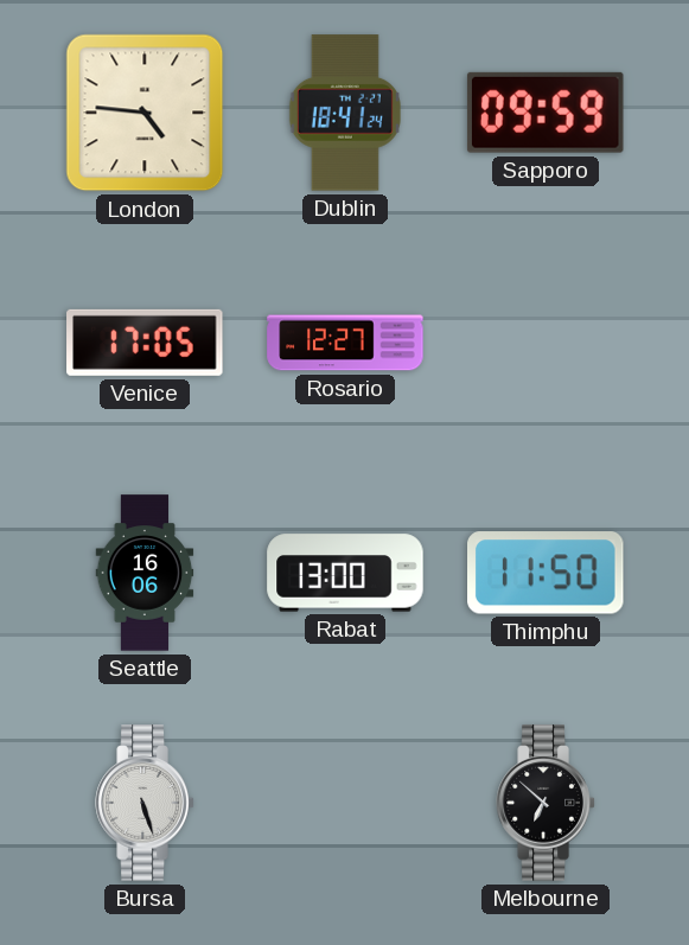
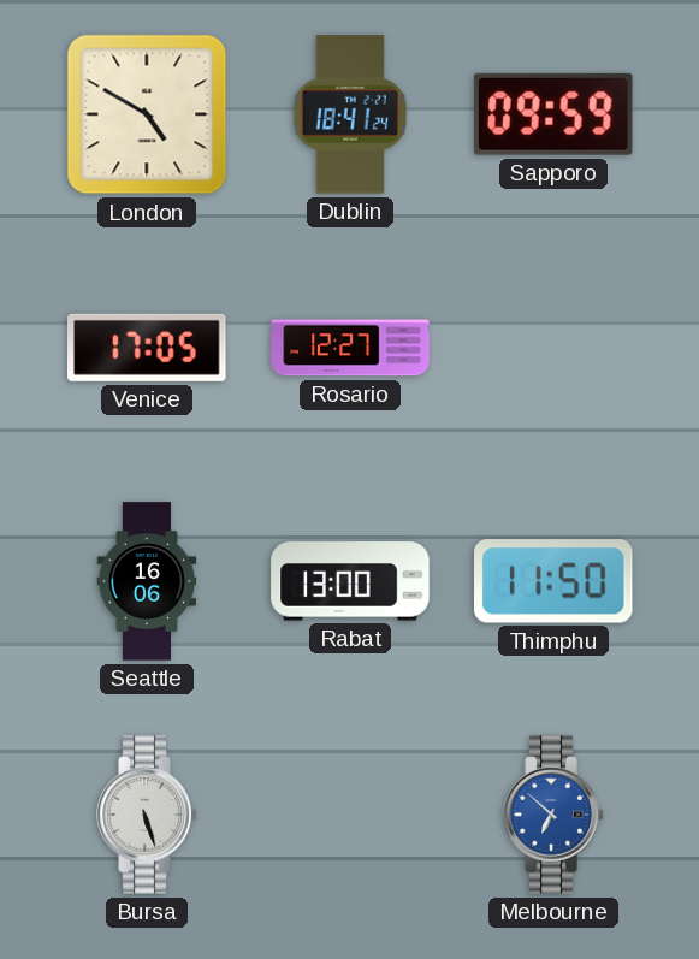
London: 4:46 -> 4:50
Melbourne dial: black -> blue
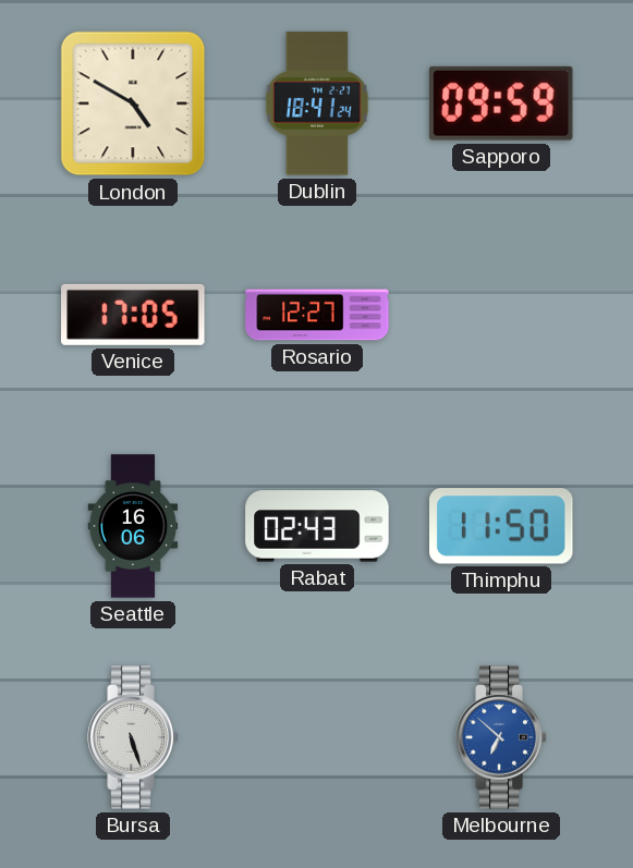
Rabat: 13:00 -> 02:43
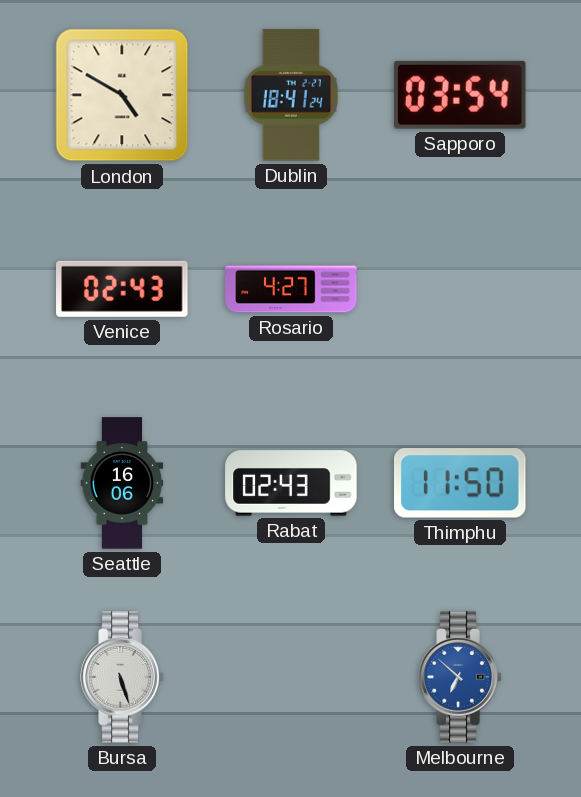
Sapporo: 09:59 -> 03:54
Venice: 17:05 -> 02:43
Rosario: 12:27 -> 4:27
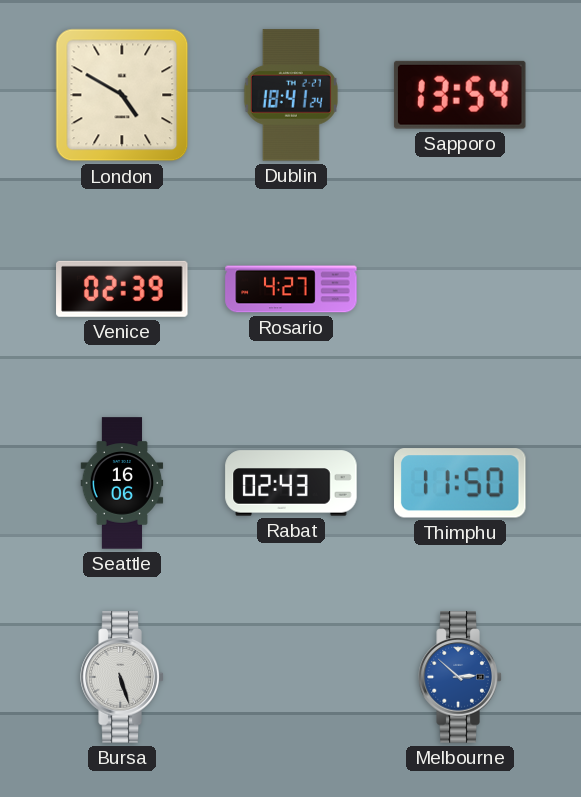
Sapporo: 03:54 -> 13:54
Venice: 02:43 -> 02:39
Melbourne: 6:52 -> 2:52
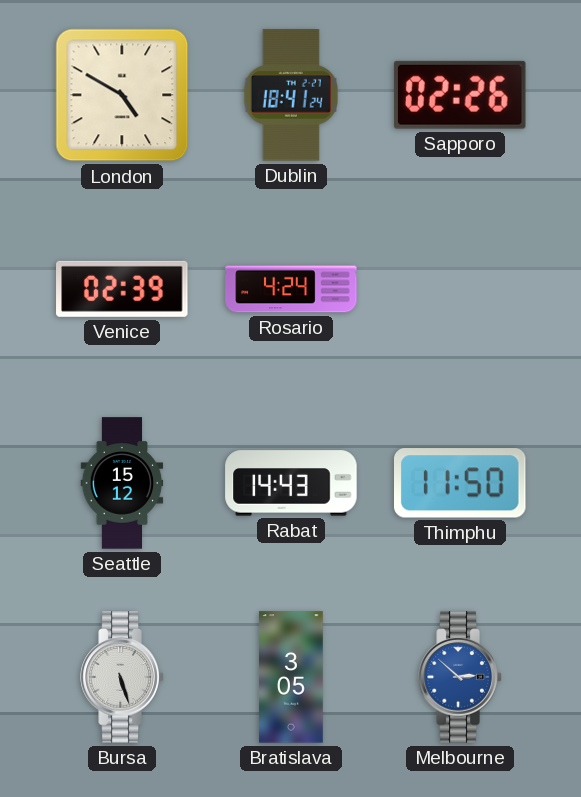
Sapporo: 13:54 -> 02:26
Rosario: 4:27 -> 4:24
Seattle: 16:06 -> 15:12
Rabat: 02:43 -> 14:43
Bratislava: none -> 3:05
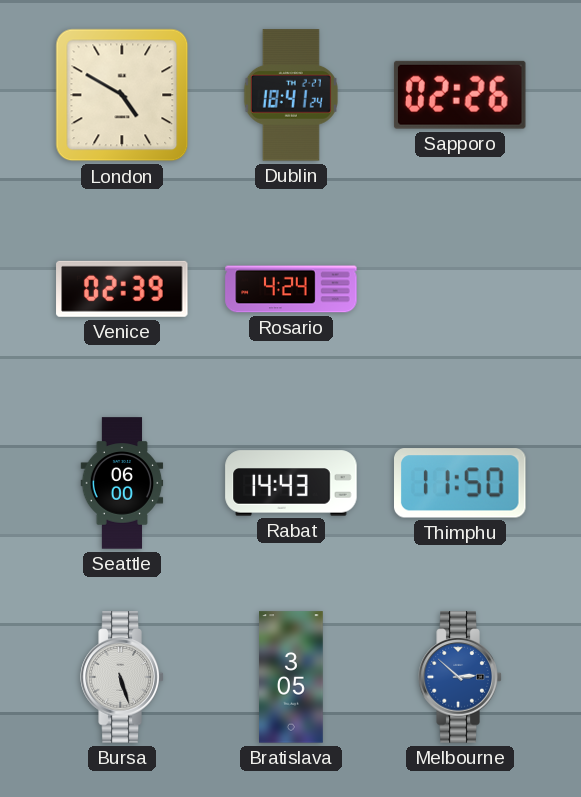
Seattle: 15:12 -> 06:00
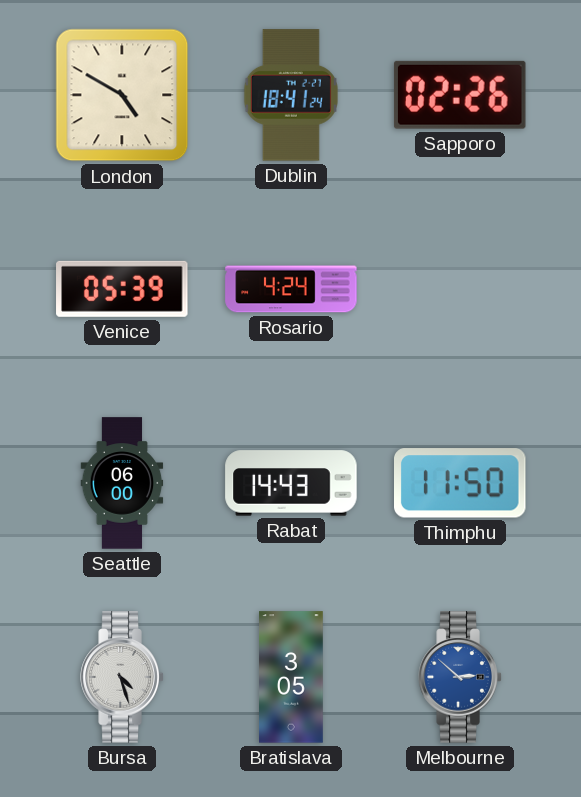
Venice: 02:39 -> 05:39
Bursa: 5:27 -> 4:27
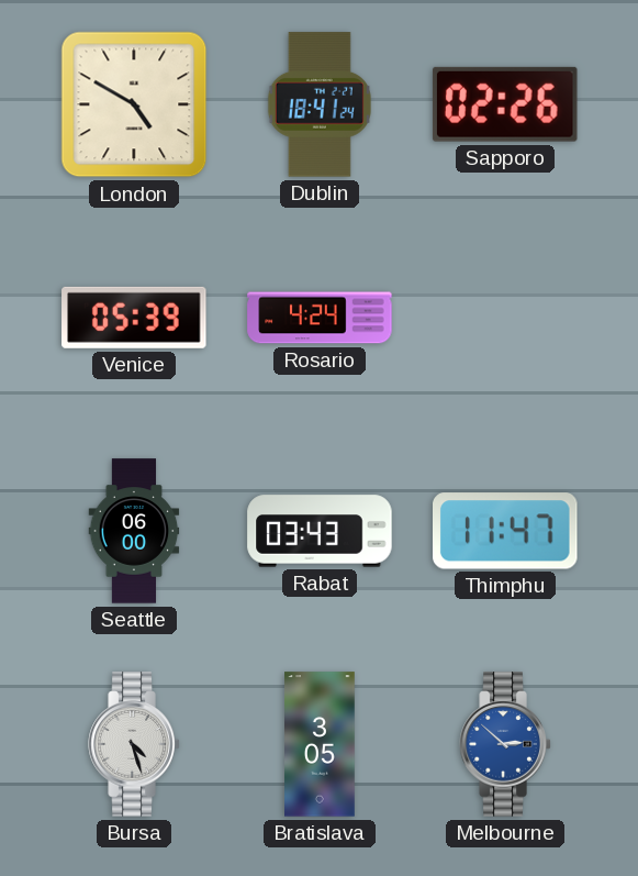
Rabat: 14:43 -> 03:43
Thimphu: 11:50 -> 11:47
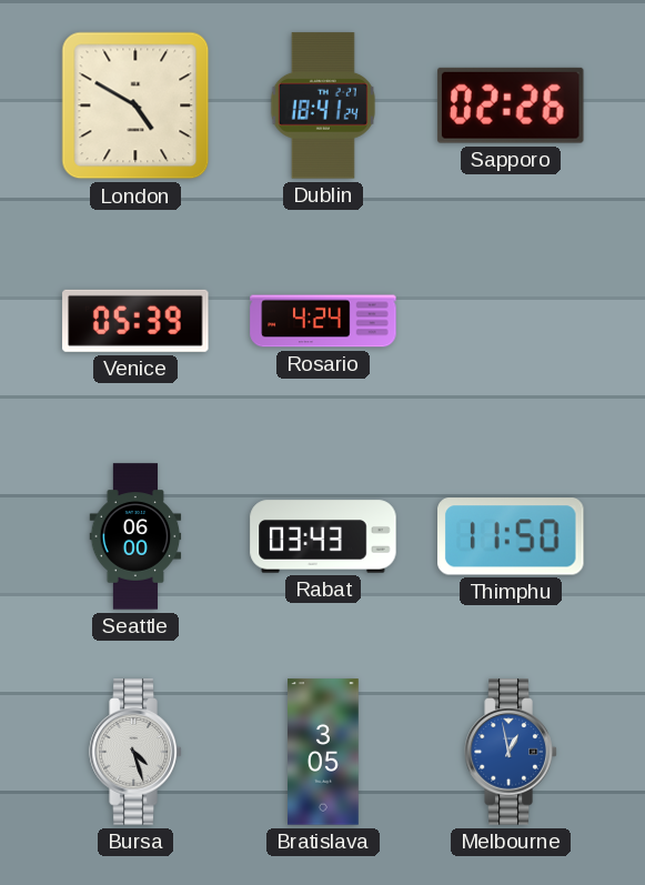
Thimphu: 11:47 -> 11:50
Melbourne: 2:52 -> 12:58
